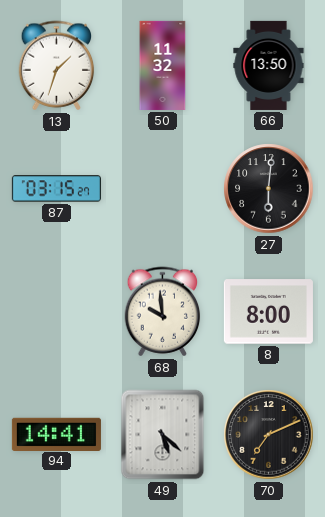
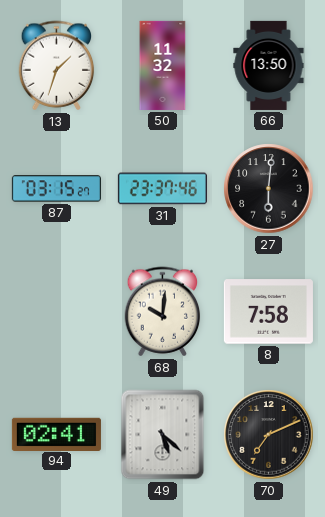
31: none -> 23:37
68: 9:59 -> 10:01
8: 8:00 -> 7:58
94: 14:41 -> 02:41
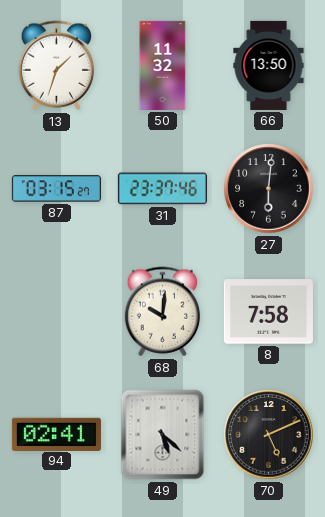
70: 7:11 -> 5:11
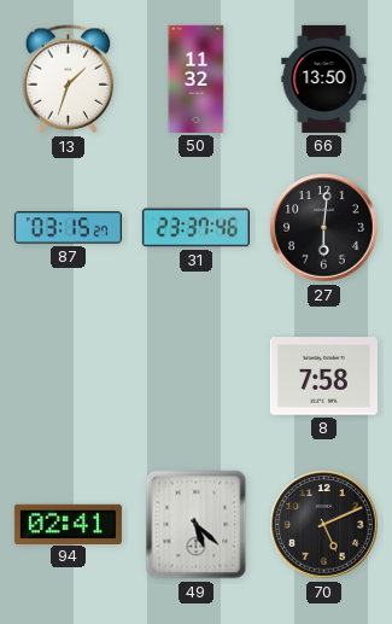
68: 10:01 -> none
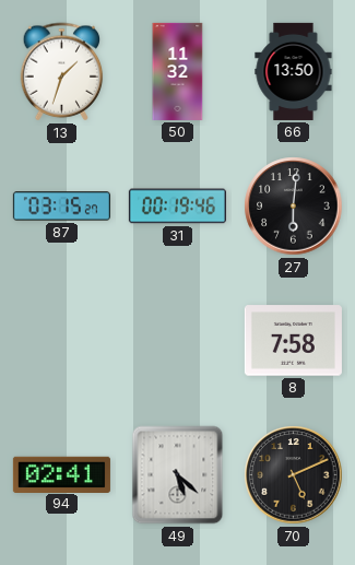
31: 23:37 -> 00:19
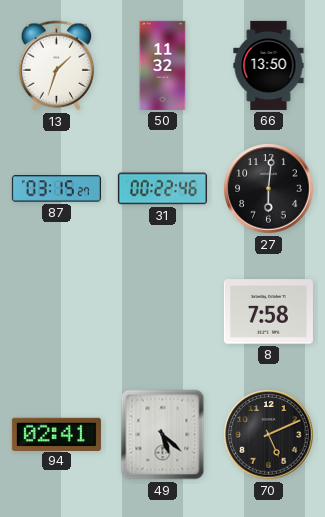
31: 00:19 -> 00:22
